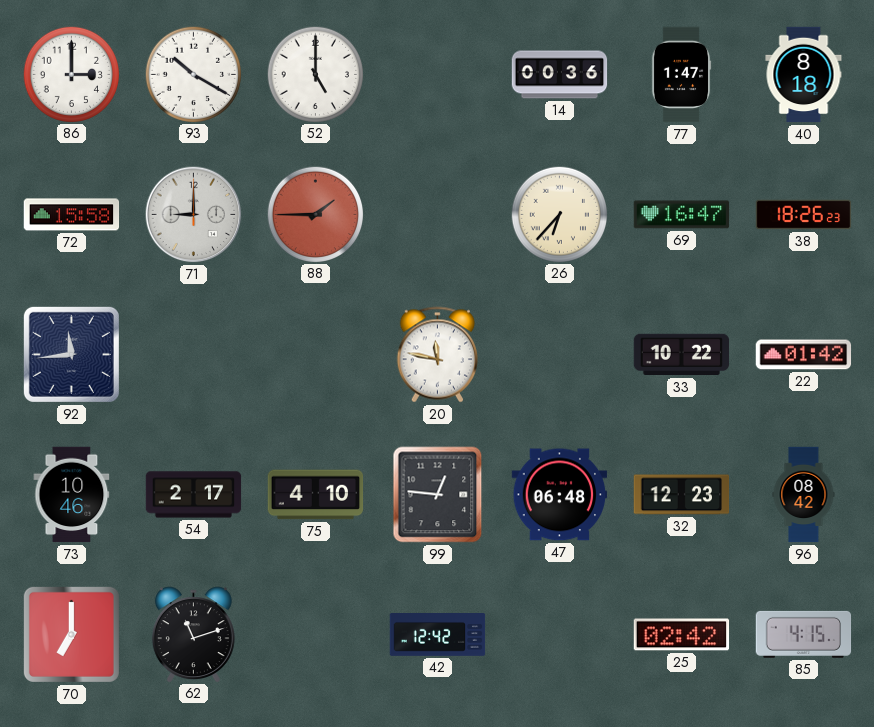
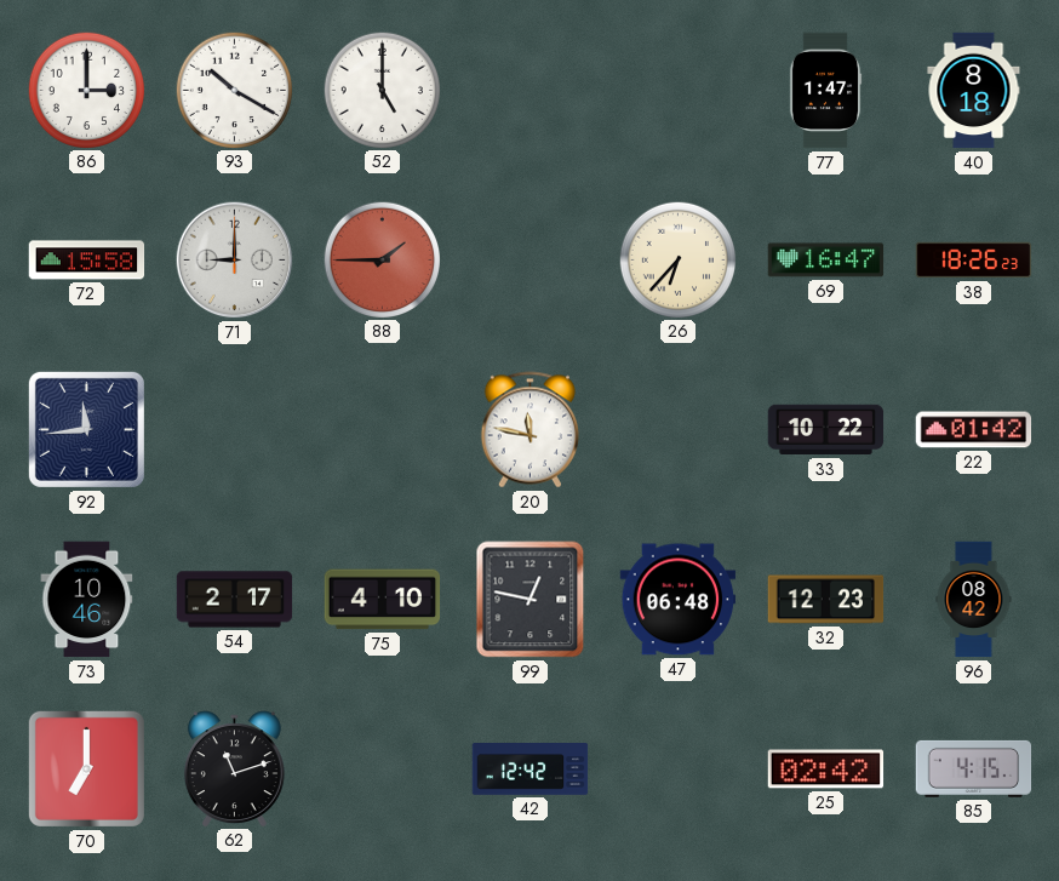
14: 00:36 -> none
99: 12:46 -> 12:47
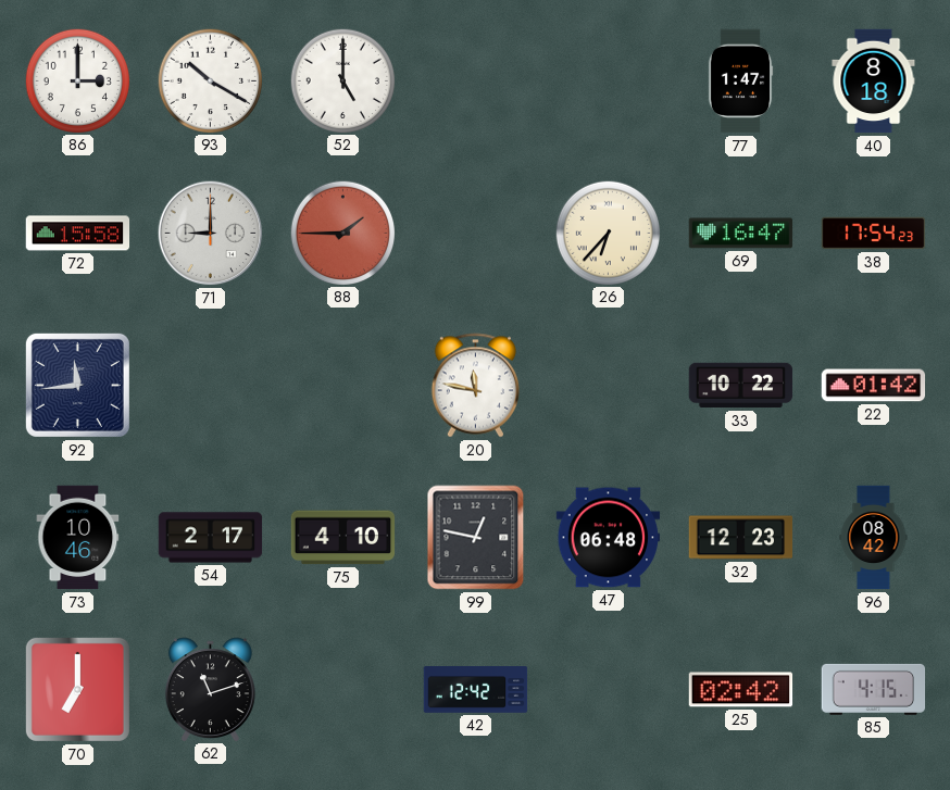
38: 18:26 -> 17:54
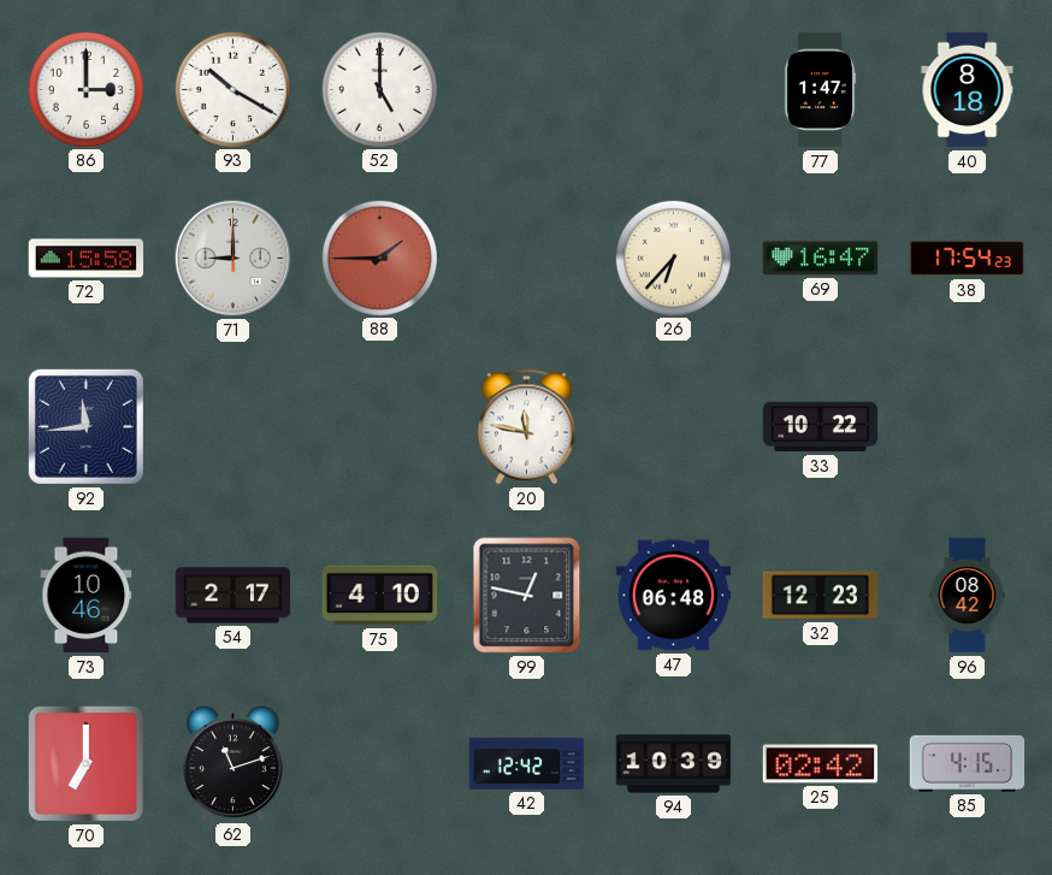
22: 01:42 -> none
94: none -> 10:39
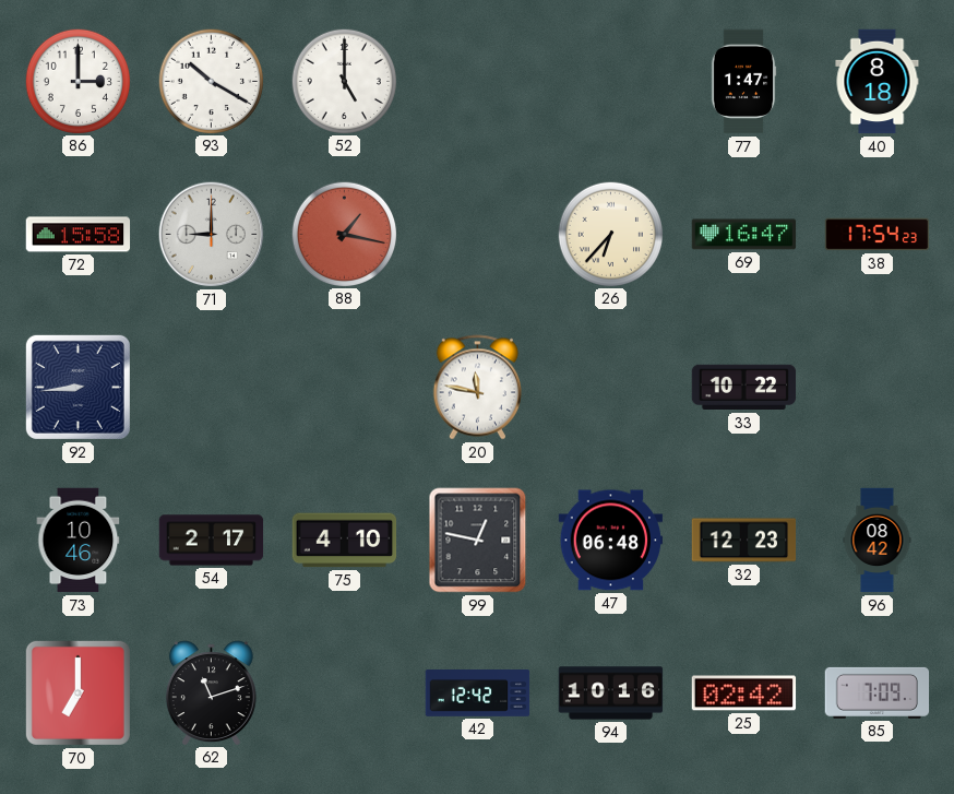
88: 1:45 -> 1:17
92: 11:44 -> 8:44
94: 10:39 -> 10:16
85: 4:15 -> 7:09
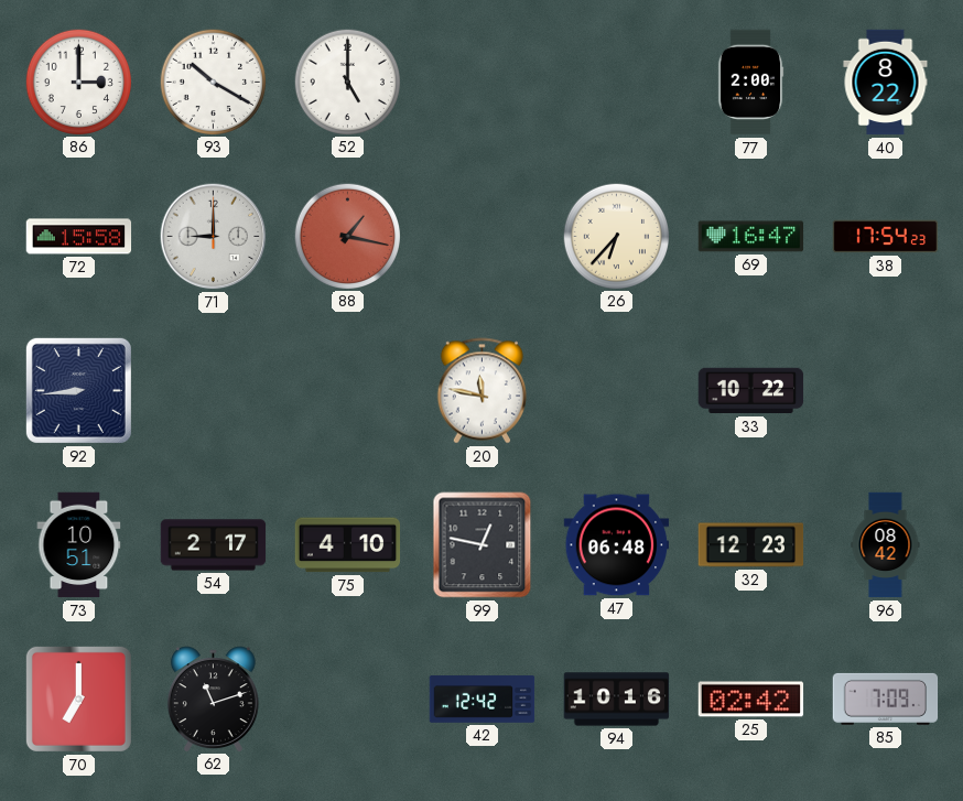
77: 1:47 -> 2:00
40: 8:18 -> 8:22
73: 10:46 -> 10:51
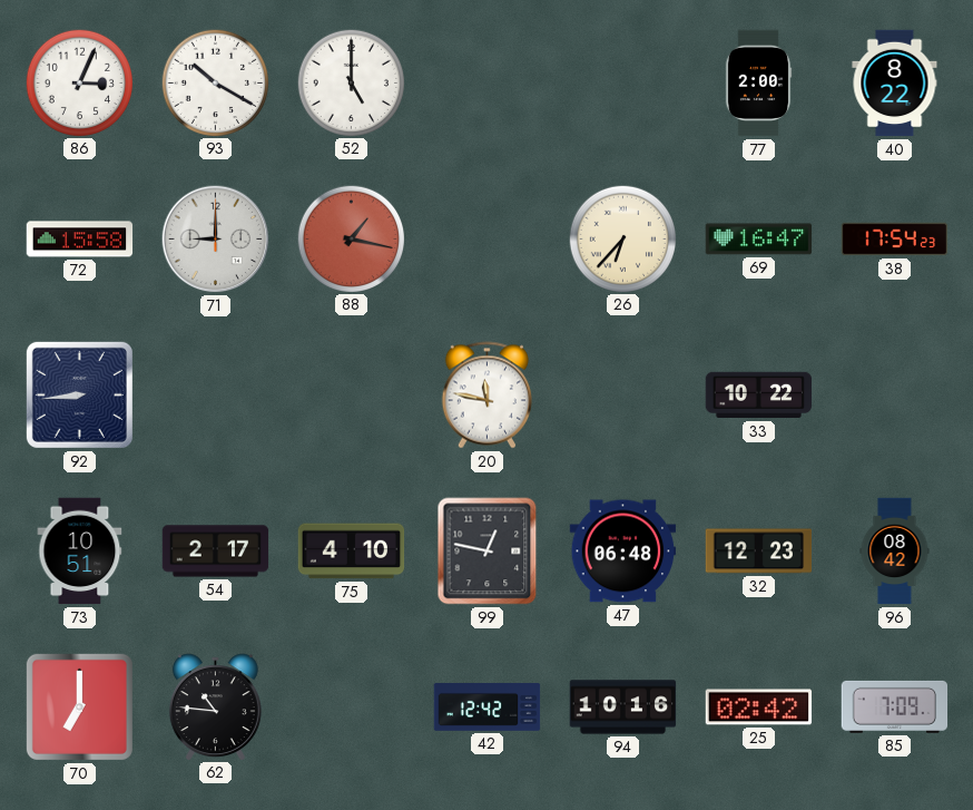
86: 3:00 -> 3:04
62: 11:12 -> 10:46
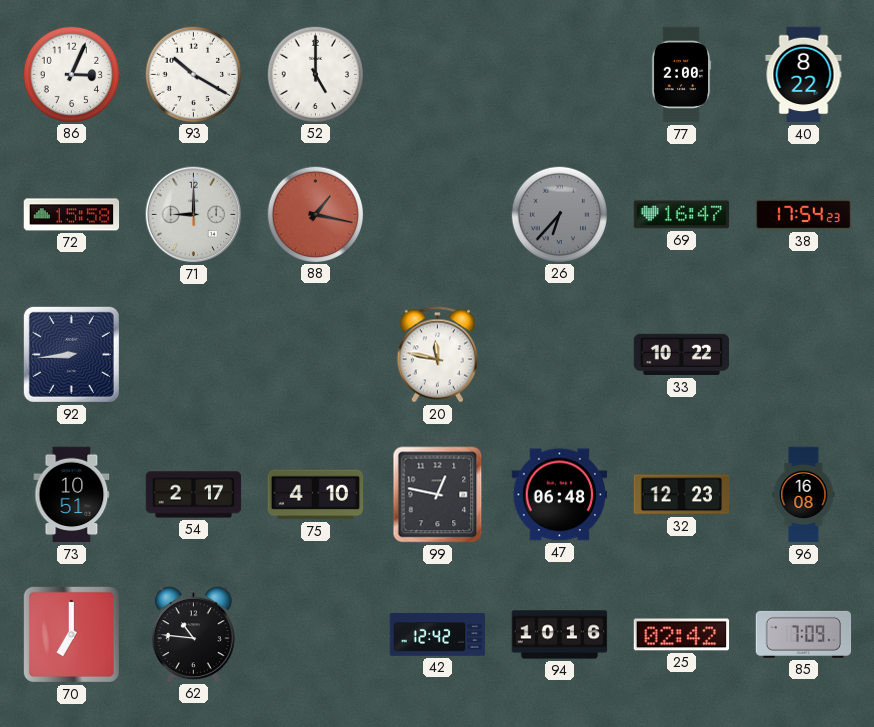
26 dial: cream -> grey
96: 08:42 -> 16:08
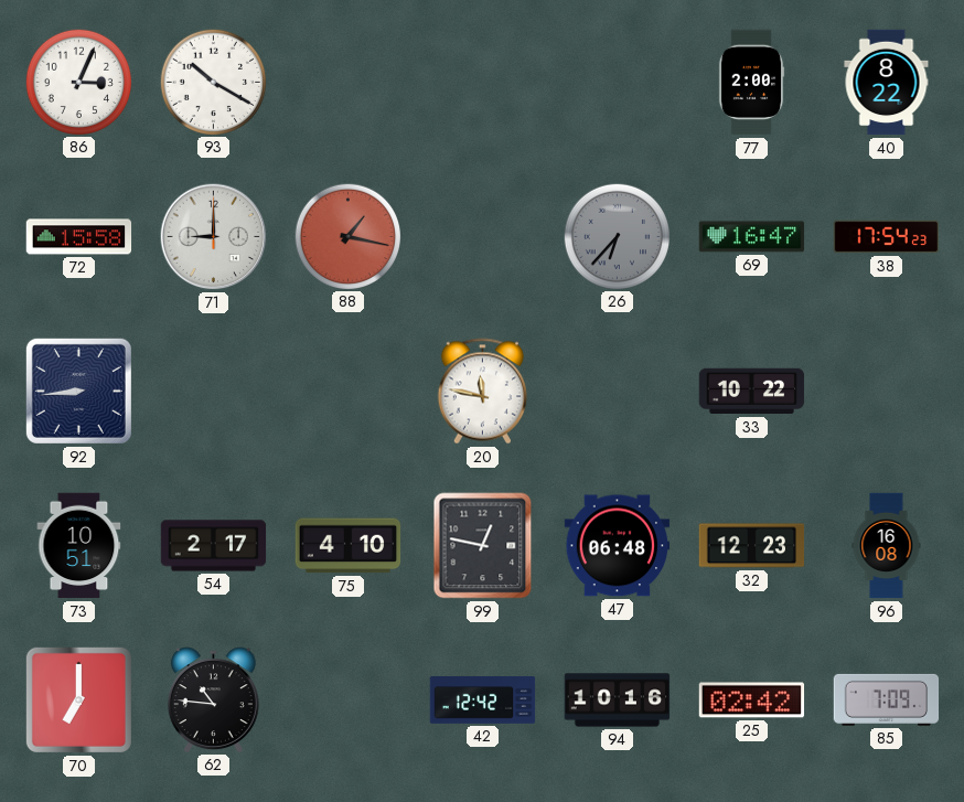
52: 5:00 -> none
